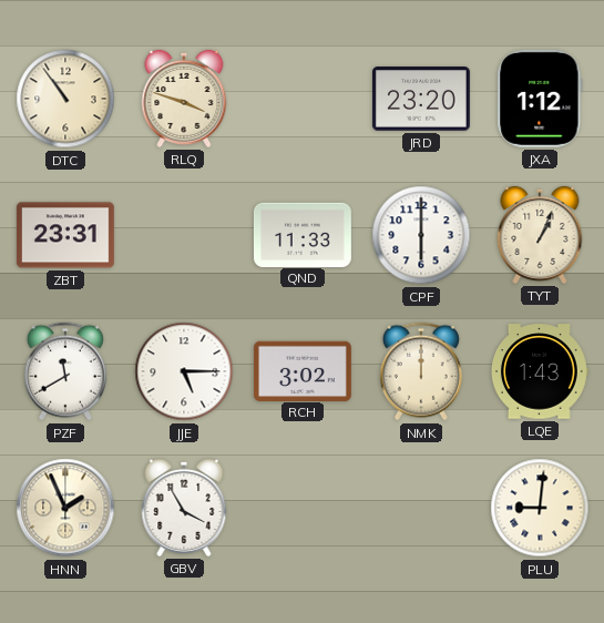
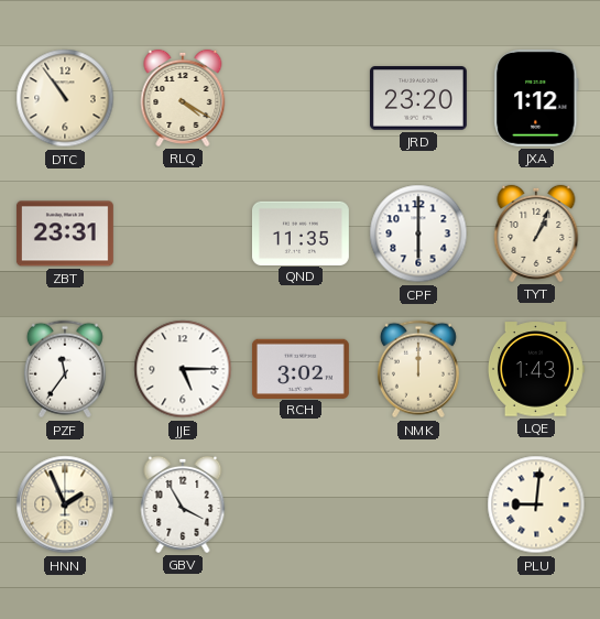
RLQ: 3:48 -> 4:20
QND: 11:33 -> 11:35
PZF: 11:40 -> 11:36
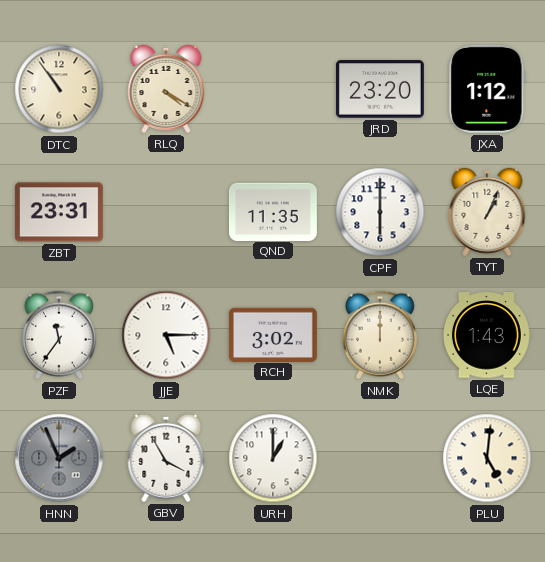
HNN dial: cream -> grey
URH: none -> 1:00
PLU: 9:01 -> 5:01
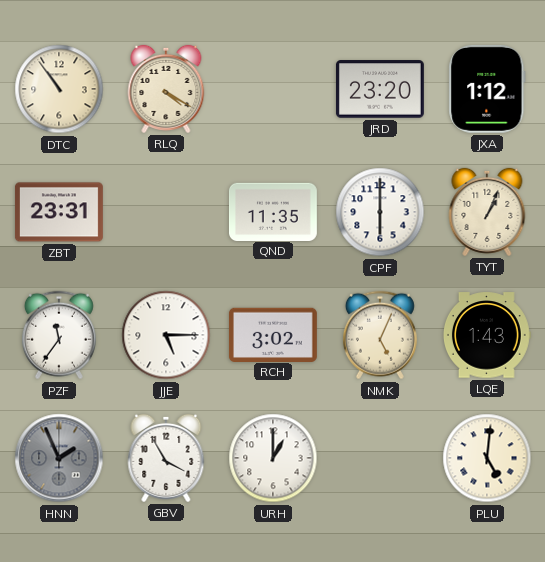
NMK: 12:00 -> 5:04
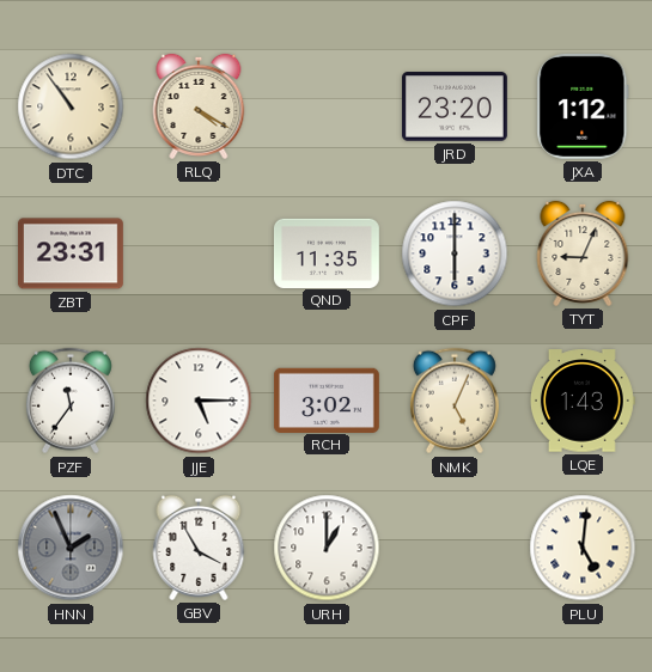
TYT: 1:04 -> 9:04
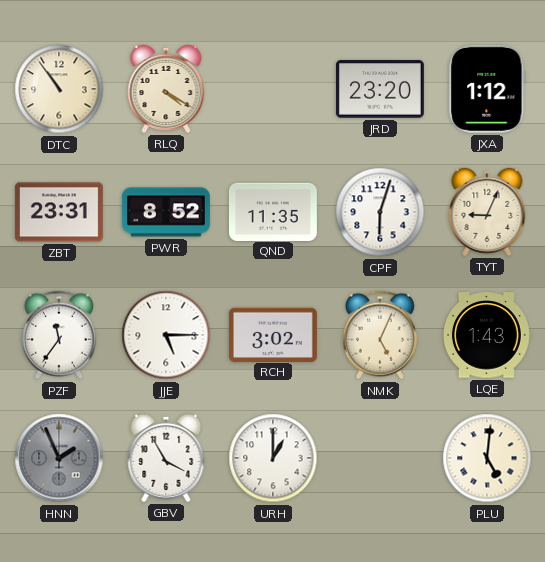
PWR: none -> 8:52
CPF: 6:00 -> 6:03
